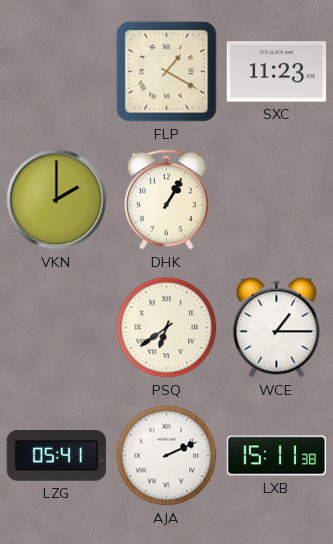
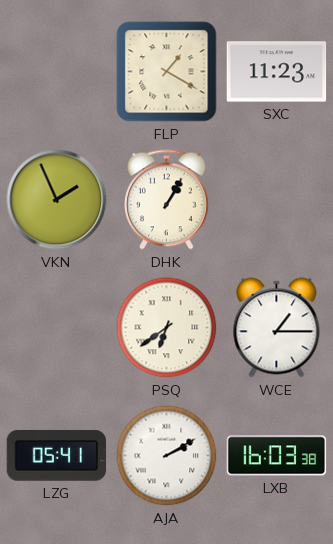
VKN: 2:00 -> 1:56
AJA: 2:11 -> 2:10
LXB: 15:11 -> 16:03
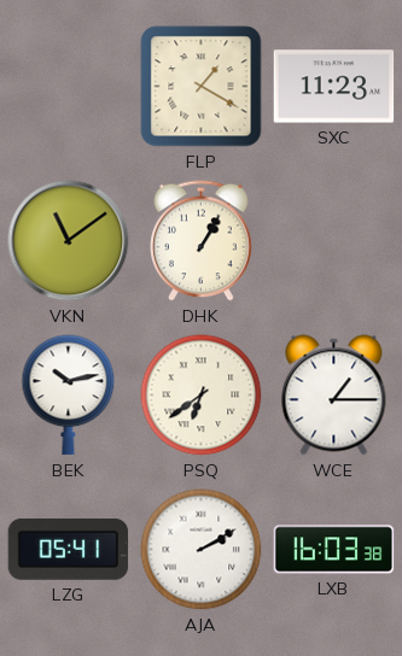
VKN: 1:56 -> 11:09
BEK: none -> 10:13
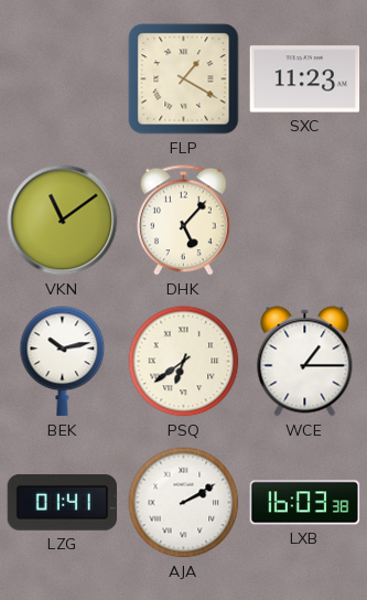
DHK: 1:05 -> 5:07
LZG: 05:41 -> 01:41
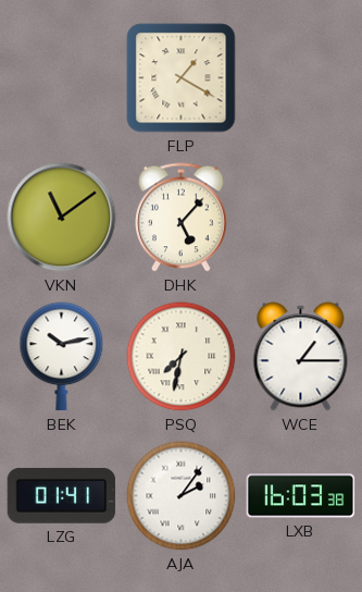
SXC: 11:23 -> none
PSQ: 6:39 -> 7:32
AJA: 2:10 -> 2:06
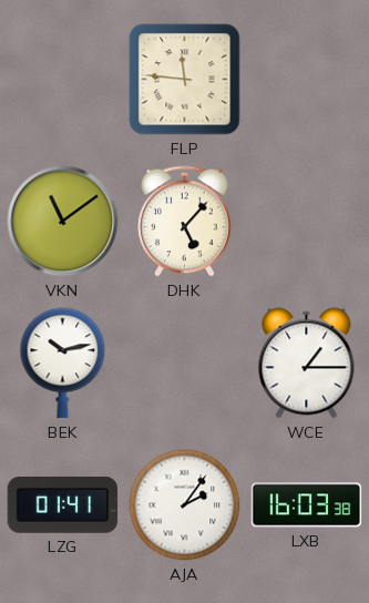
FLP: 1:20 -> 11:46
PSQ: 7:32 -> none
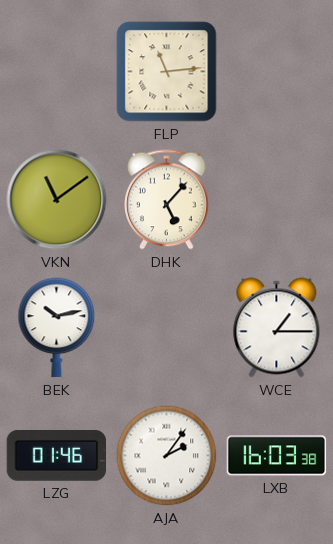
FLP: 11:46 -> 11:14
LZG: 01:41 -> 01:46
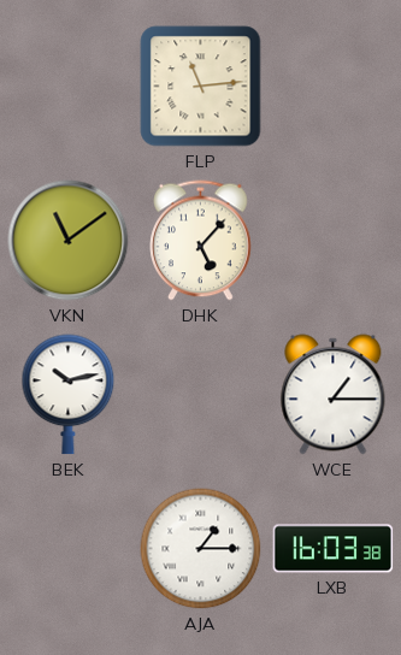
LZG: 01:46 -> none
AJA: 2:06 -> 1:15
